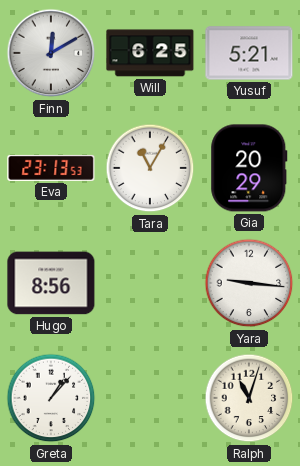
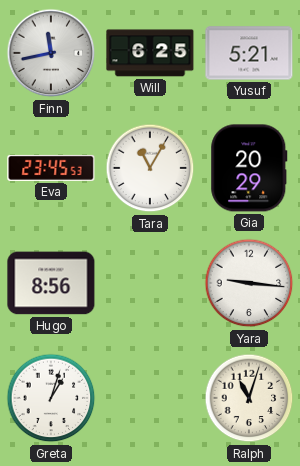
Finn: 12:10 -> 11:43
Eva: 23:13 -> 23:45
Greta: 1:07 -> 1:03
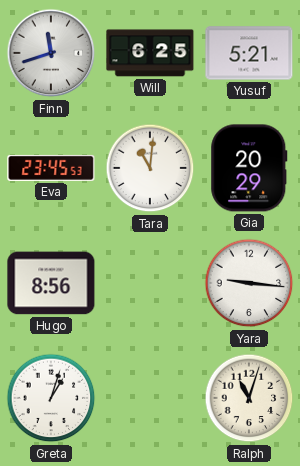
Finn: 11:43 -> 11:42
Tara: 11:05 -> 11:01
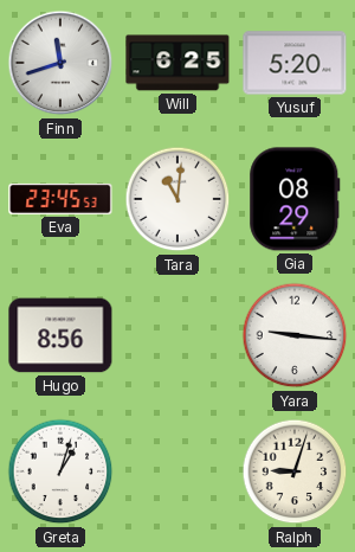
Yusuf: 5:21 -> 5:20
Gia: 20:29 -> 08:29
Ralph: 11:03 -> 9:03
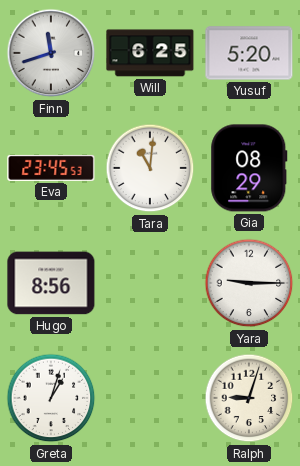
Yara: 9:16 -> 9:15
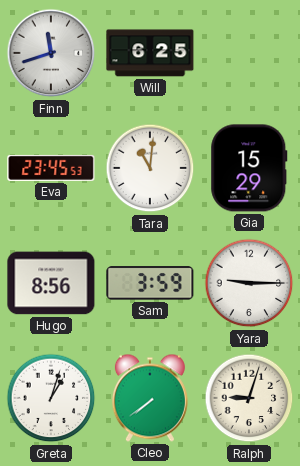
Yusuf: 5:20 -> none
Gia: 08:29 -> 15:29
Sam: none -> 3:59
Cleo: none -> 7:39
